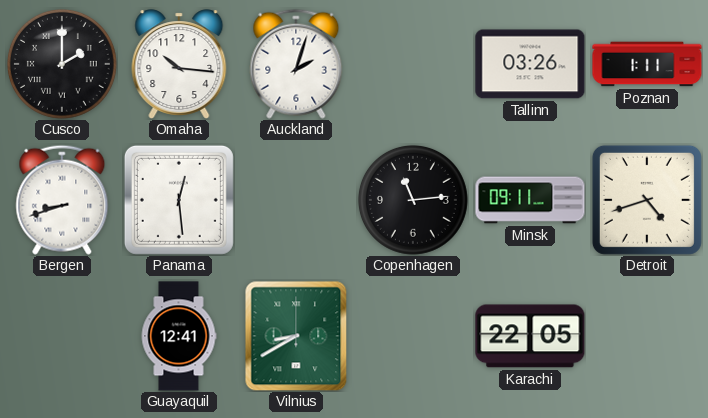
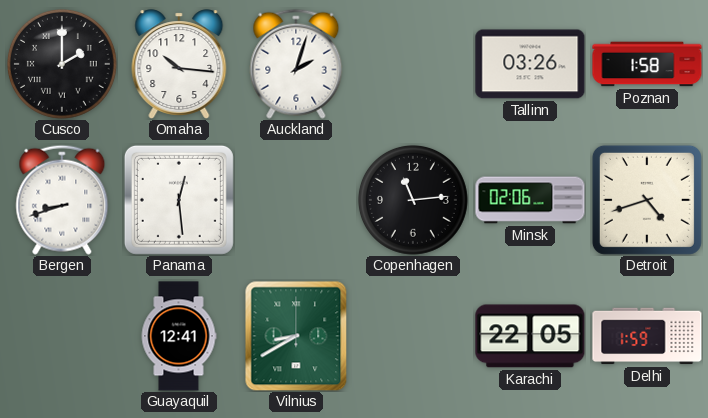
Poznan: 1:11 -> 1:58
Minsk: 09:11 -> 02:06
Delhi: none -> 1:59
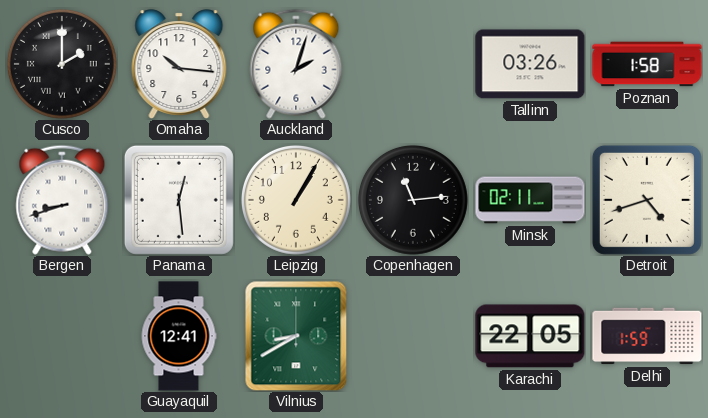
Leipzig: none -> 1:05
Minsk: 02:06 -> 02:11
